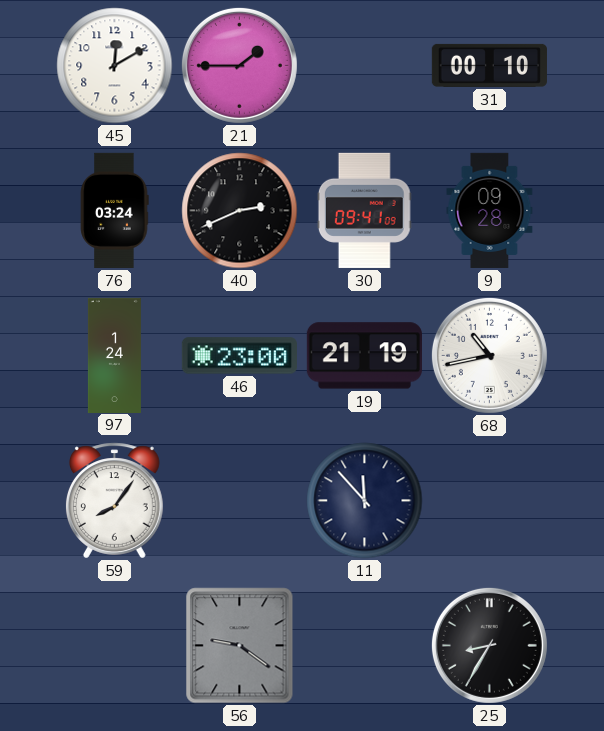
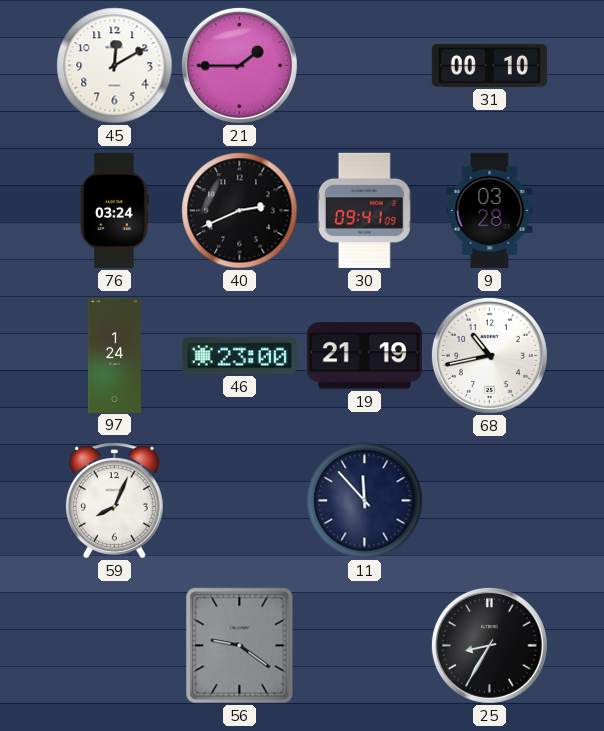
9: 09:28 -> 03:28
59: 8:06 -> 8:04
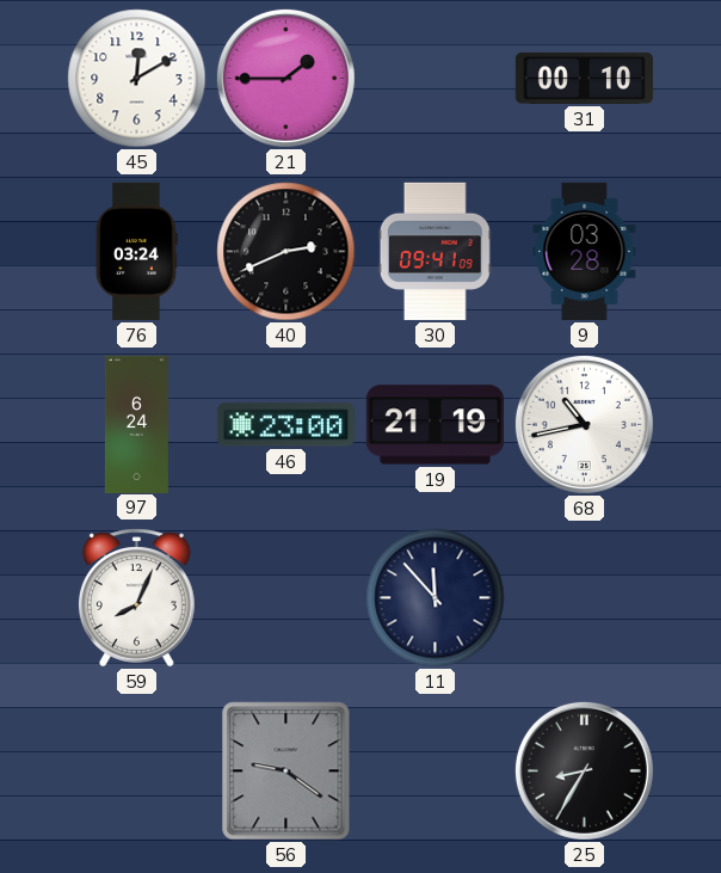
97: 1:24 -> 6:24
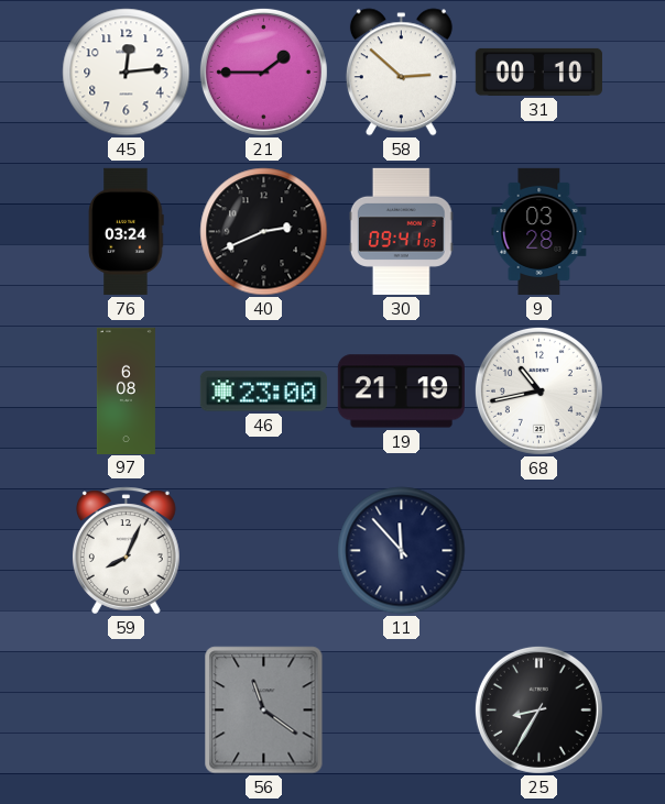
45: 12:10 -> 12:14
58: none -> 2:52
97: 6:24 -> 6:08
56: 9:21 -> 11:21
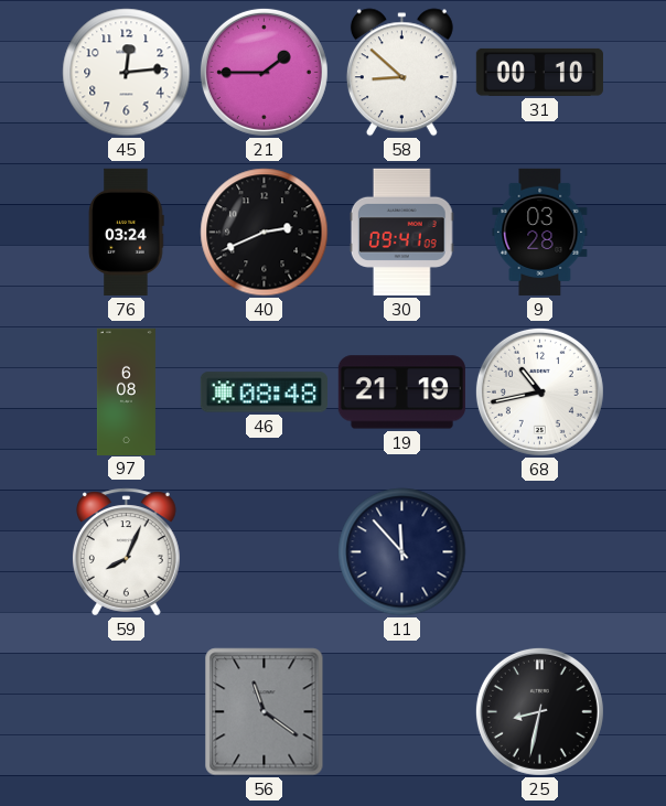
58: 2:52 -> 8:52
46: 23:00 -> 08:48
25: 8:35 -> 8:32
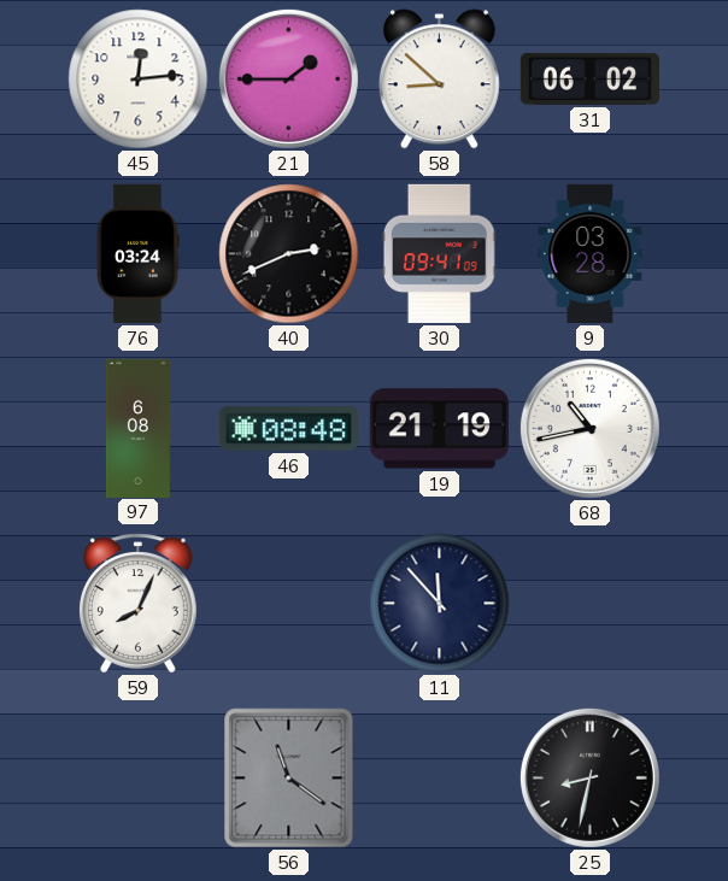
31: 00:10 -> 06:02
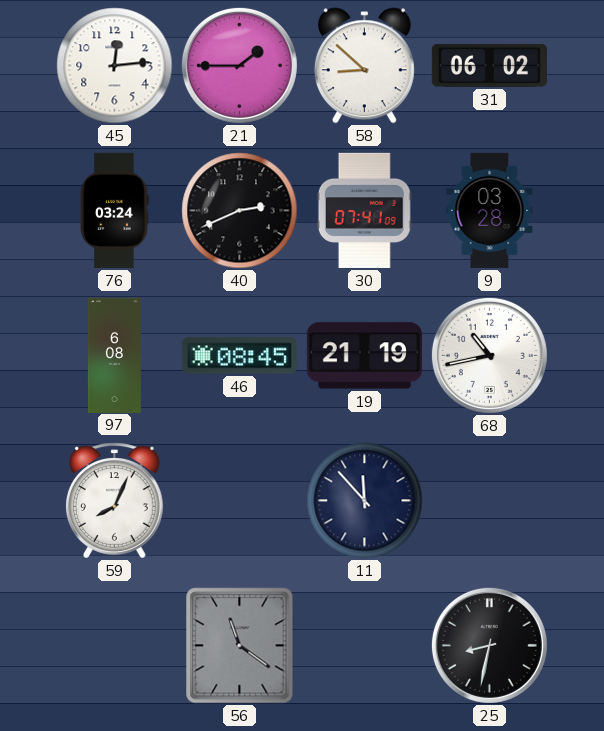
30: 09:41 -> 07:41
46: 08:48 -> 08:45
